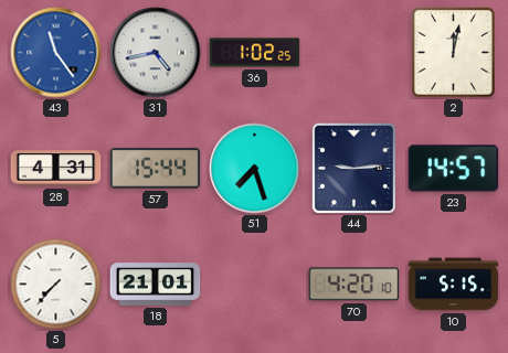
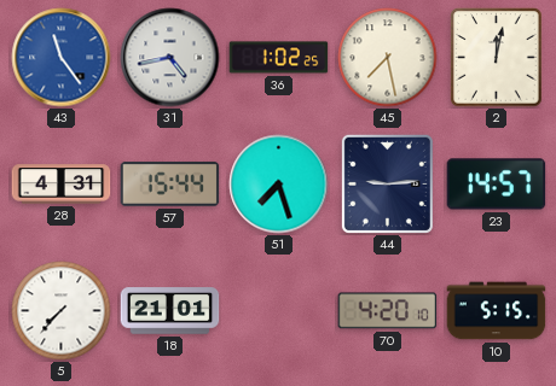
45: none -> 7:28
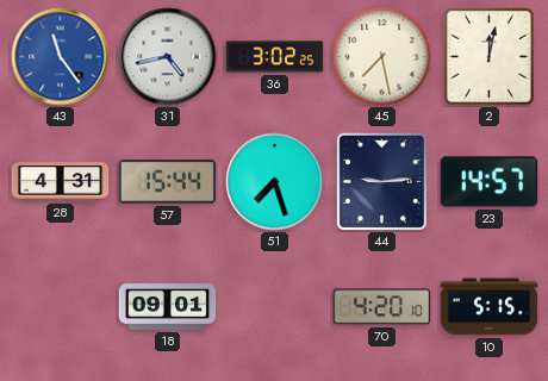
36: 1:02 -> 3:02
5: 7:37 -> none
18: 21:01 -> 09:01
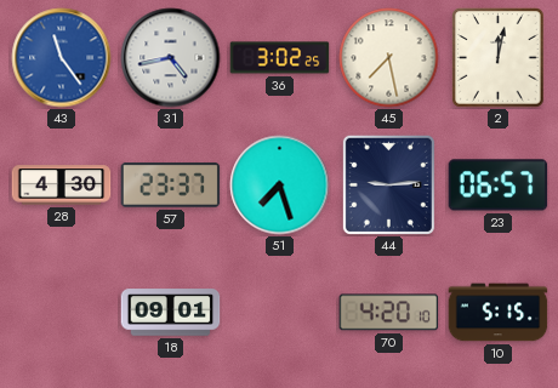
28: 4:31 -> 4:30
57: 15:44 -> 23:37
23: 14:57 -> 06:57
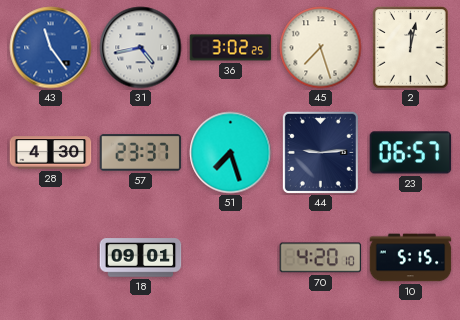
45: 7:28 -> 7:27
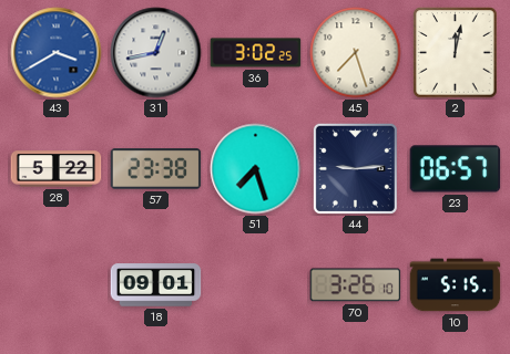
43: 11:24 -> 3:40
31: 4:43 -> 12:43
28: 4:30 -> 5:22
57: 23:37 -> 23:38
70: 4:20 -> 3:26
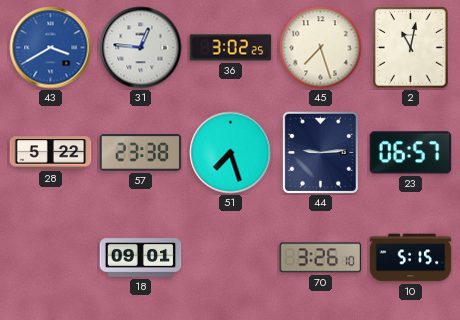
31: 12:43 -> 12:46
2: 12:02 -> 11:02
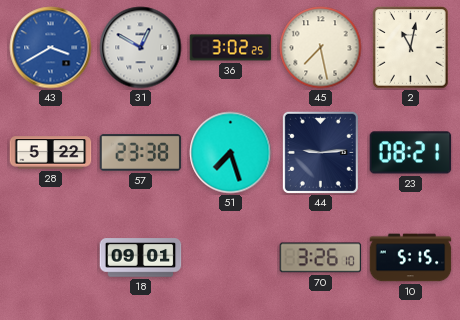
31: 12:46 -> 12:50
45: 7:27 -> 7:28
23: 06:57 -> 08:21
